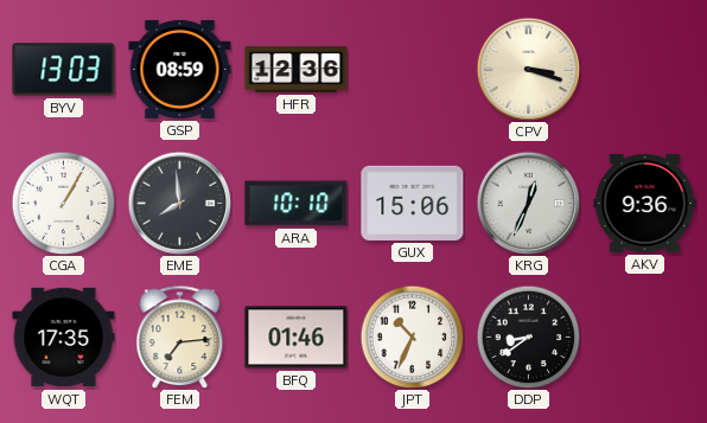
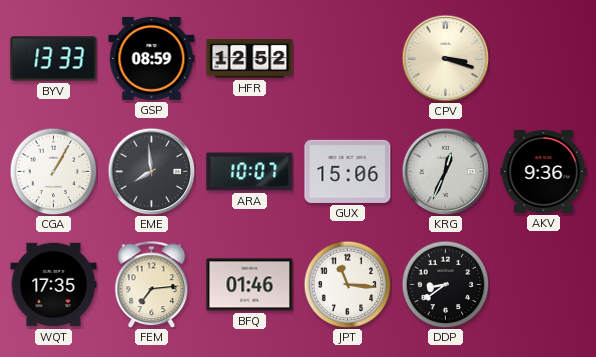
BYV: 13:03 -> 13:33
HFR: 12:36 -> 12:52
ARA: 10:10 -> 10:07
JPT: 10:34 -> 11:16
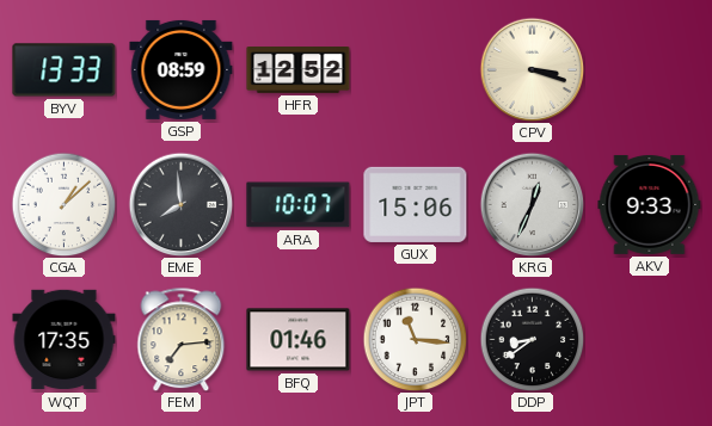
CGA: 1:05 -> 1:08
AKV: 9:36 -> 9:33
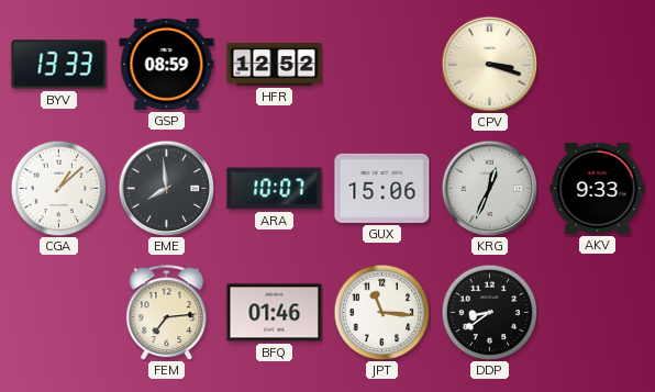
WQT: 17:35 -> none
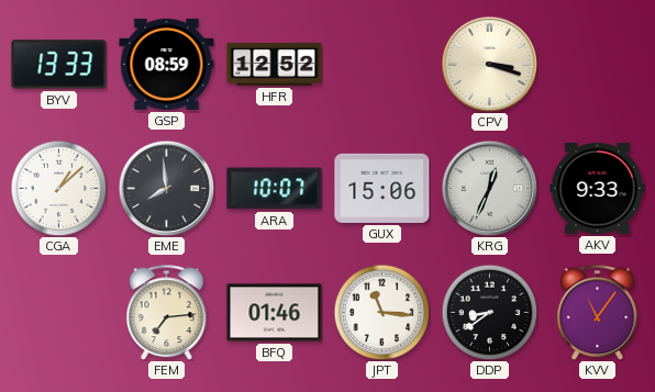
KVV: none -> 11:06
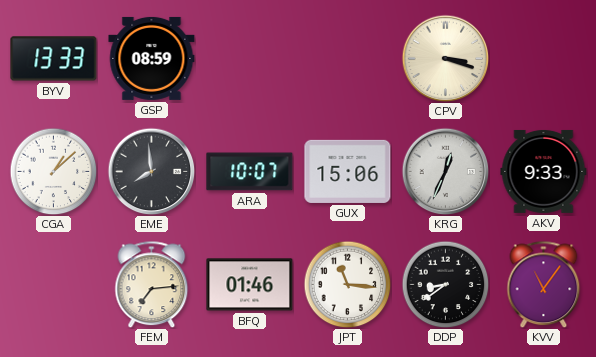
HFR: 12:52 -> none
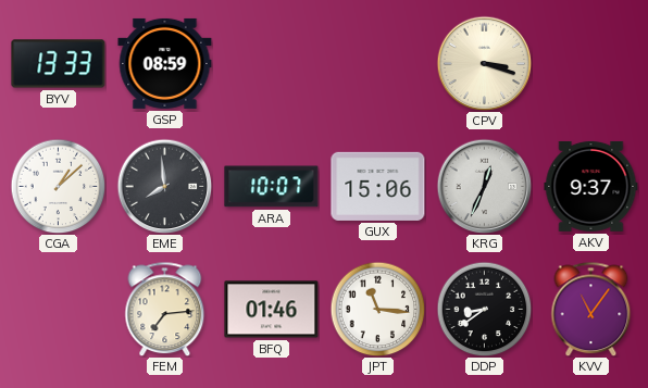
AKV: 9:33 -> 9:37
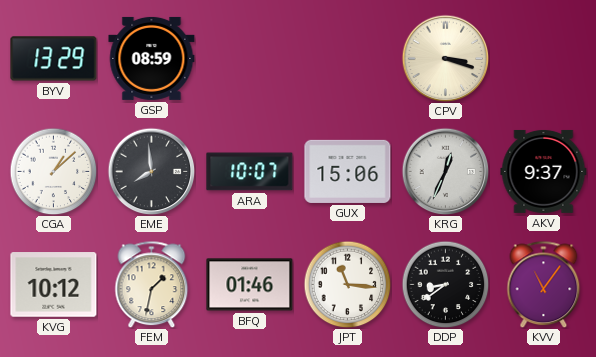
BYV: 13:33 -> 13:29
KVG: none -> 10:12
FEM: 7:14 -> 1:32
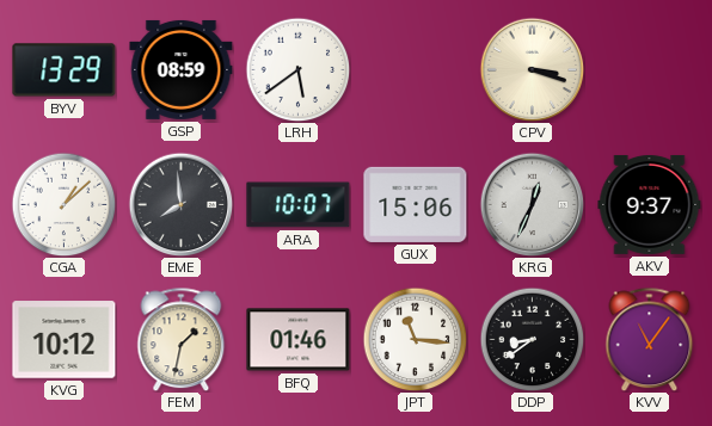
LRH: none -> 5:39
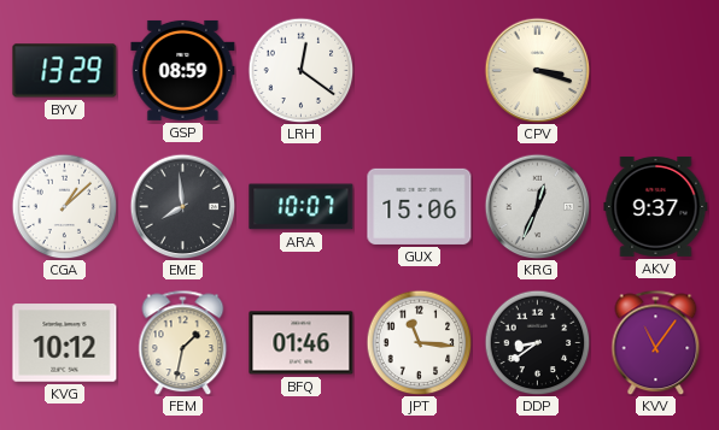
LRH: 5:39 -> 12:21
